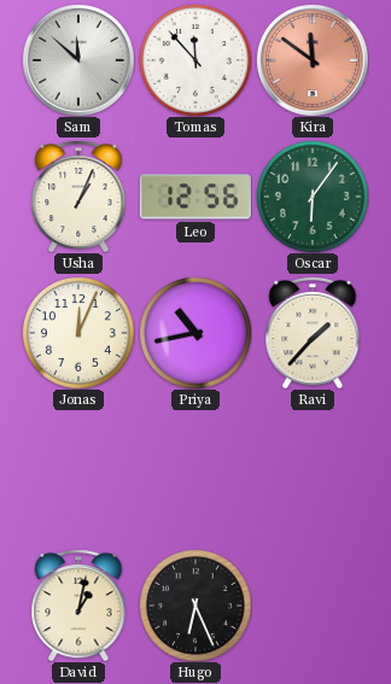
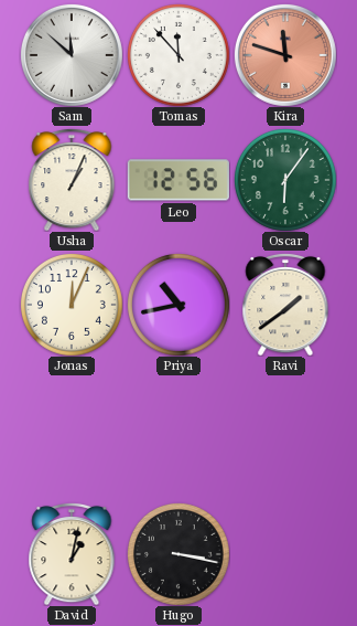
Kira: 11:51 -> 11:48
Ravi: 1:37 -> 1:39
Hugo: 6:26 -> 3:17
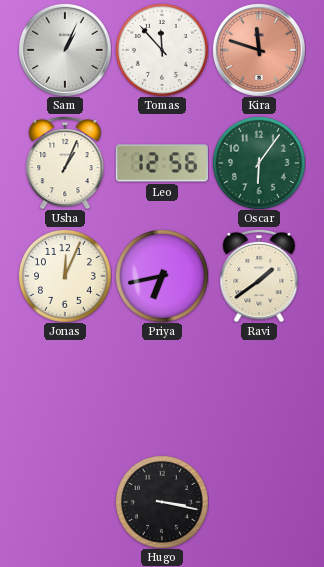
Sam: 11:52 -> 1:04
Priya: 10:43 -> 6:43
David: 1:02 -> none
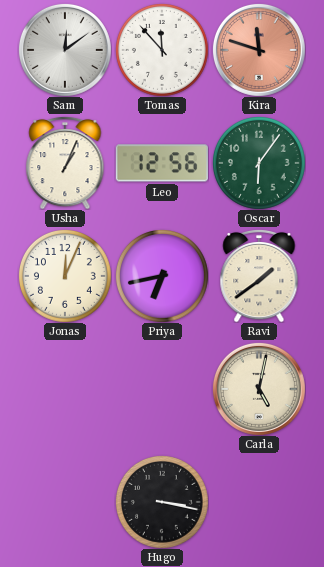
Sam: 1:04 -> 12:09
Carla: none -> 5:02
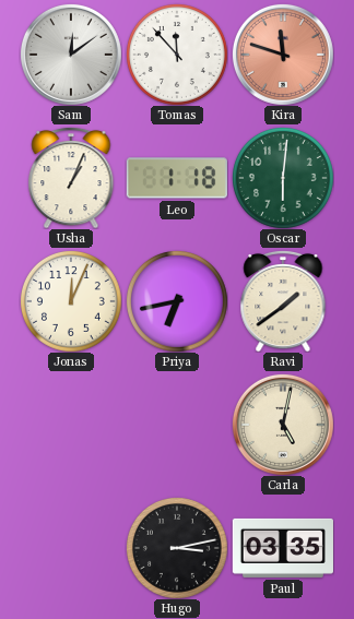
Leo: 12:56 -> 1:18
Oscar: 6:06 -> 6:01
Hugo: 3:17 -> 3:13
Paul: none -> 03:35
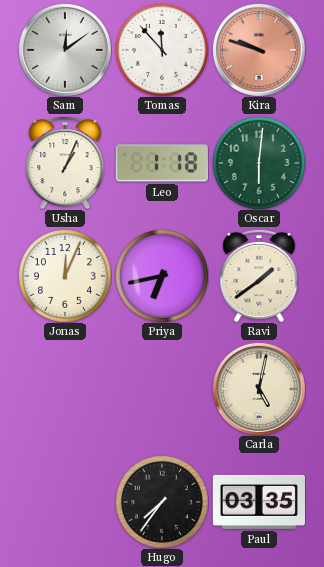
Kira: 11:48 -> 9:48
Hugo: 3:13 -> 7:36
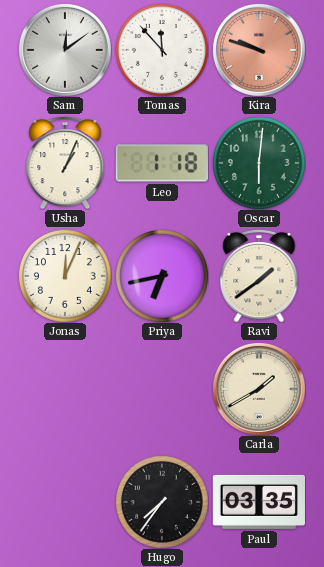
Carla: 5:02 -> 1:40
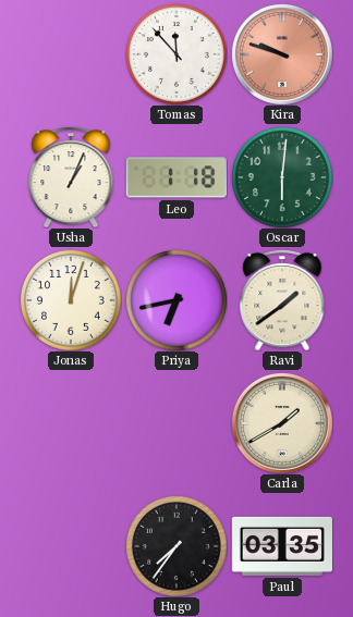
Sam: 12:09 -> none
Jonas: 12:04 -> 12:03
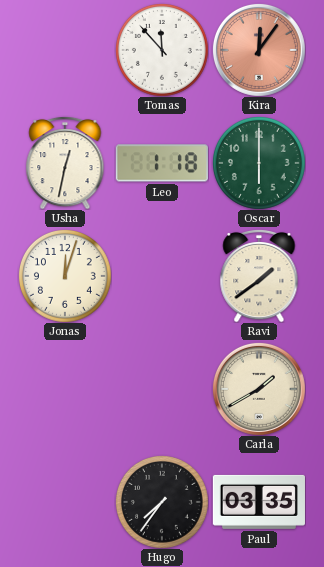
Kira: 9:48 -> 12:06
Usha: 1:04 -> 12:32
Oscar: 6:01 -> 6:00
Priya: 6:43 -> none
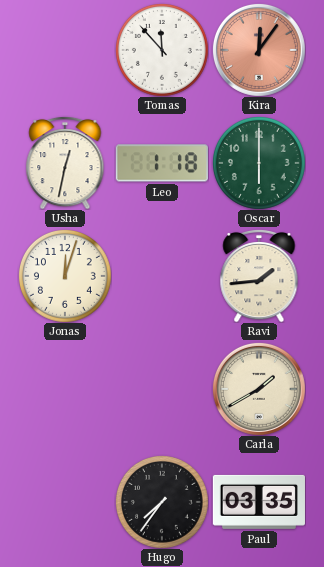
Ravi: 1:39 -> 1:44
